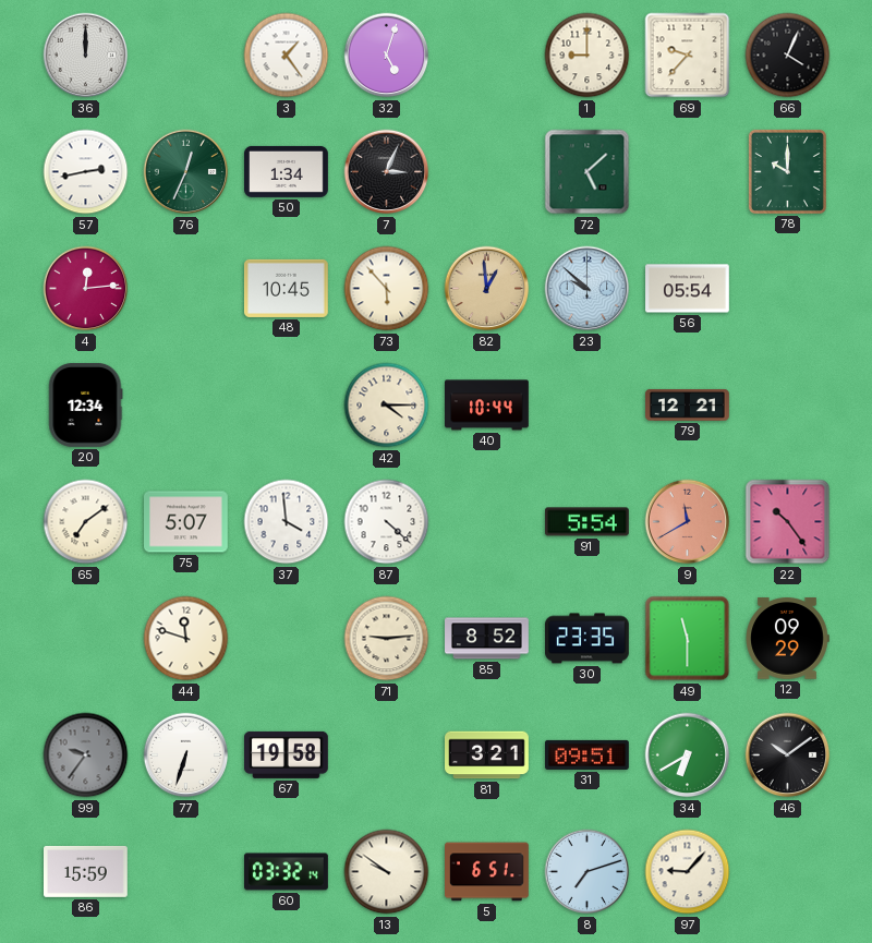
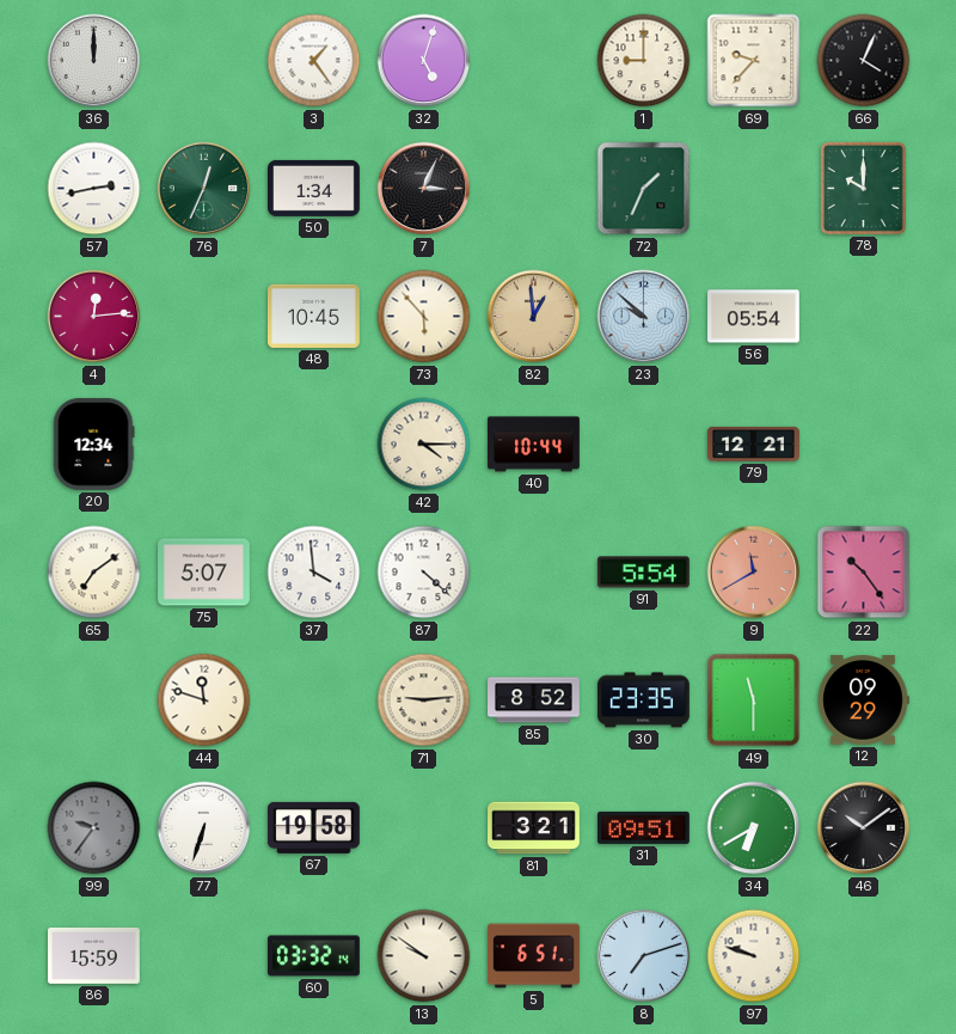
72: 5:08 -> 1:34
97: 9:07 -> 9:48
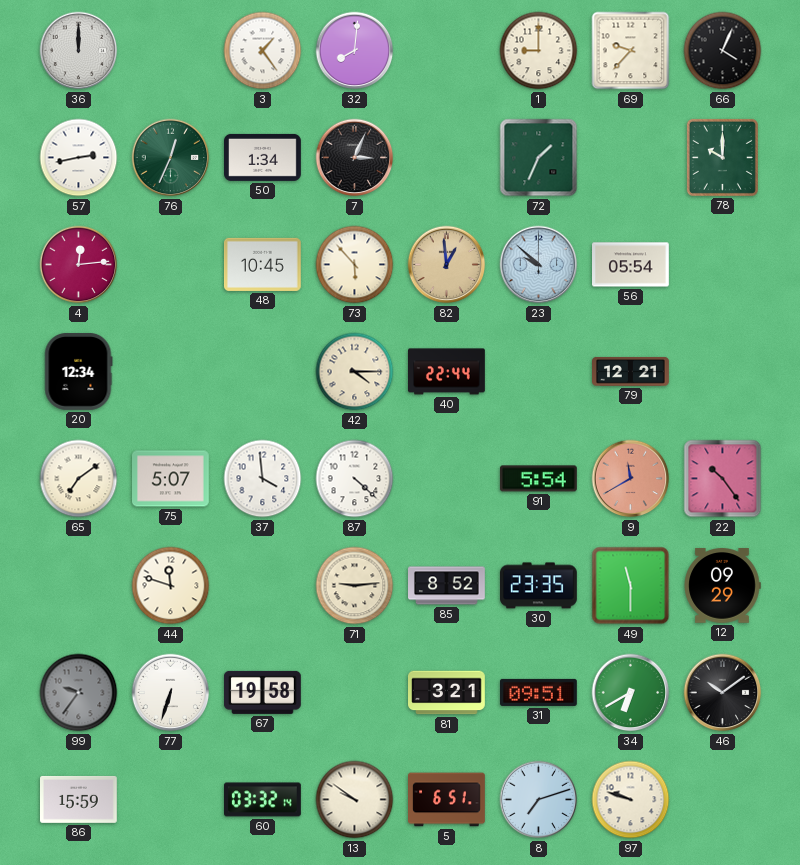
32: 5:03 -> 8:01
40: 10:44 -> 22:44
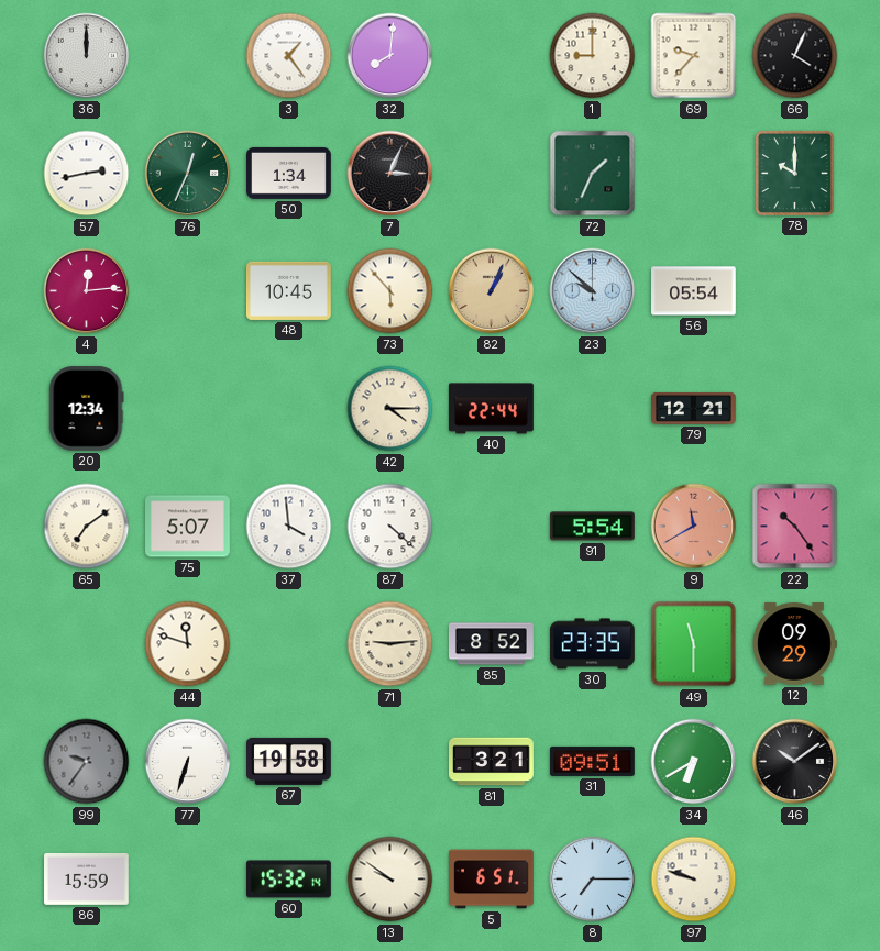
82: 12:59 -> 1:04
60: 03:32 -> 15:32
8: 7:12 -> 7:15
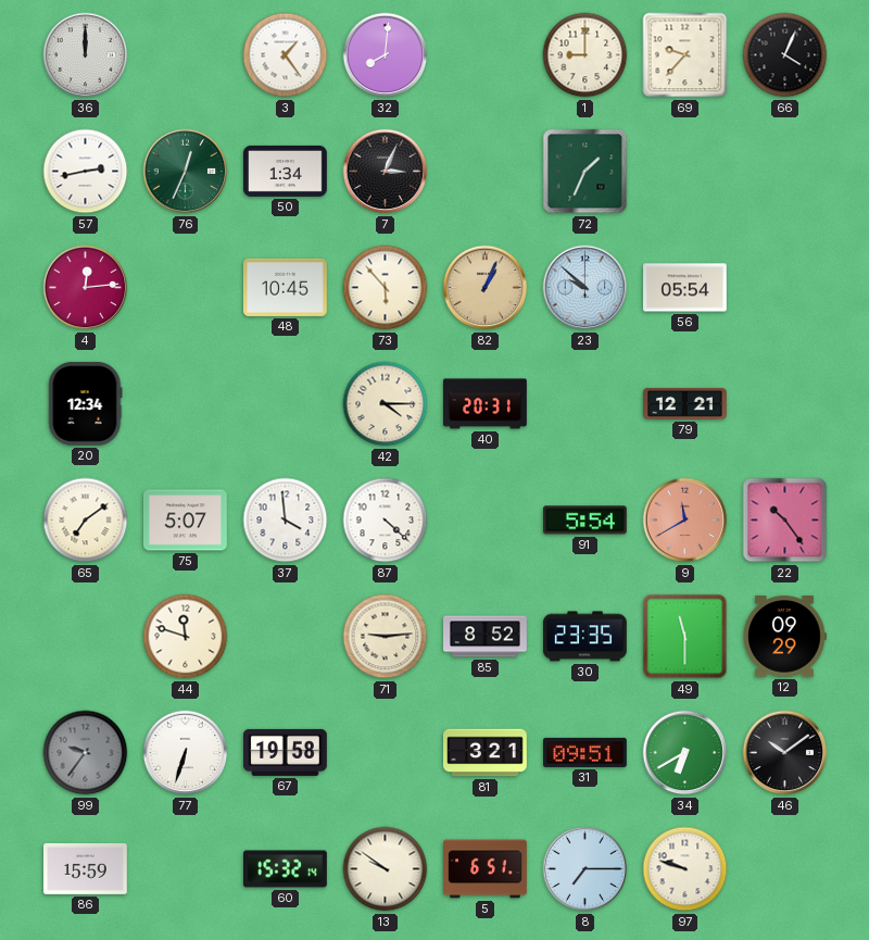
78: 10:00 -> none
40: 22:44 -> 20:31
